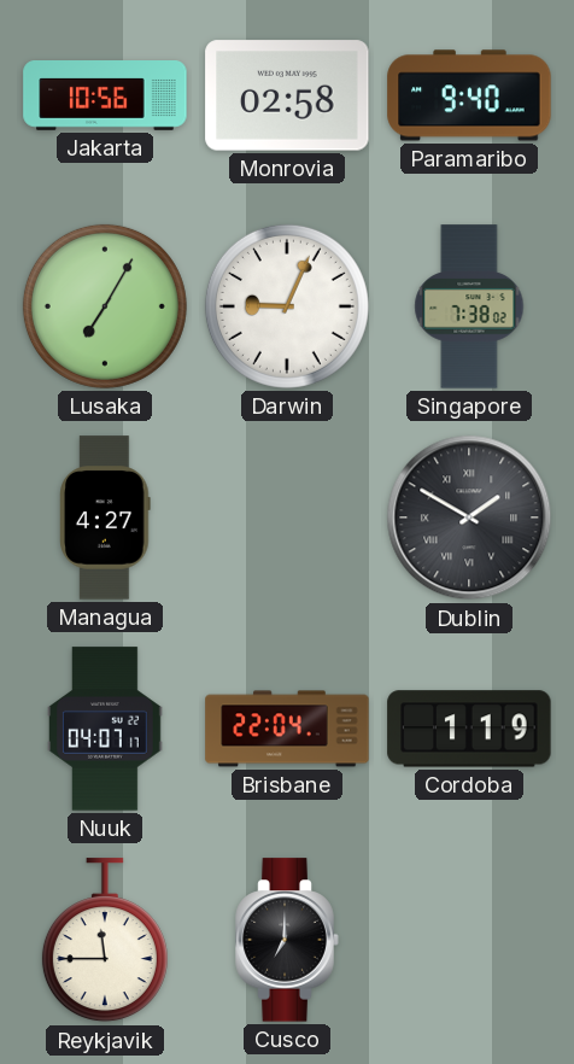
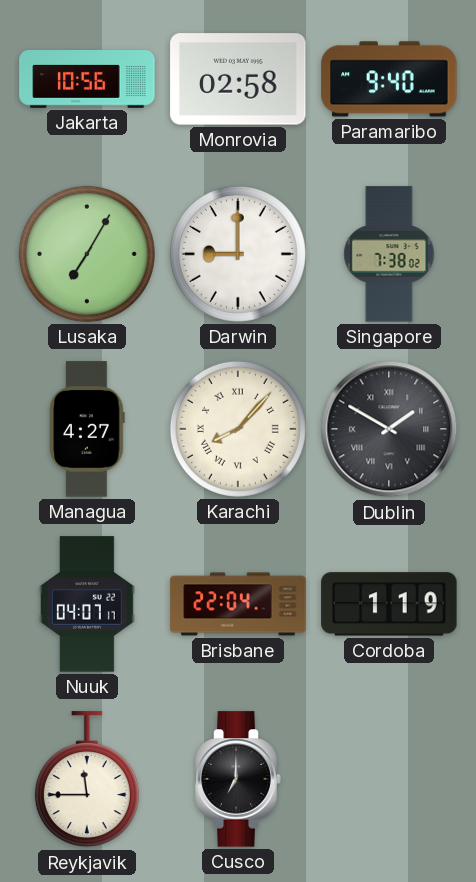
Darwin: 9:04 -> 9:00
Karachi: none -> 8:07
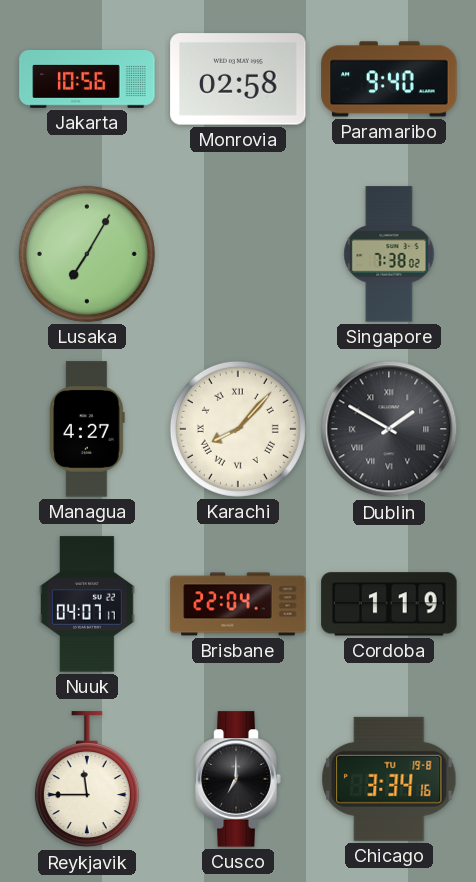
Darwin: 9:00 -> none
Chicago: none -> 3:34
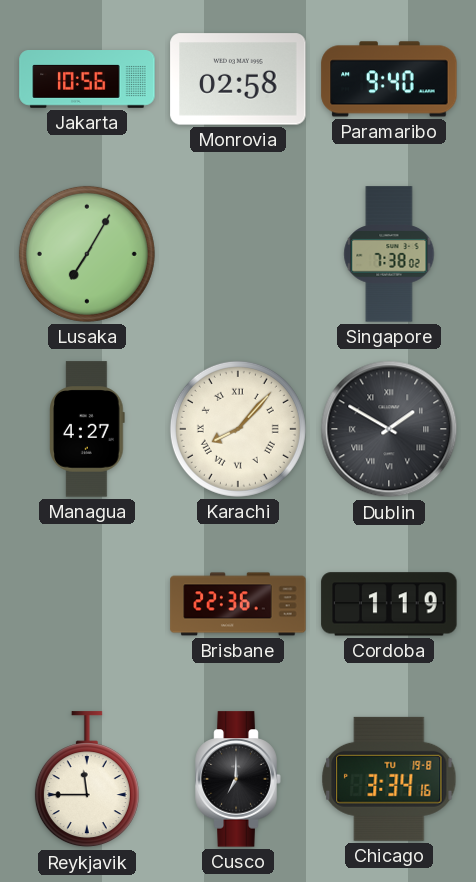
Nuuk: 04:07 -> none
Brisbane: 22:04 -> 22:36
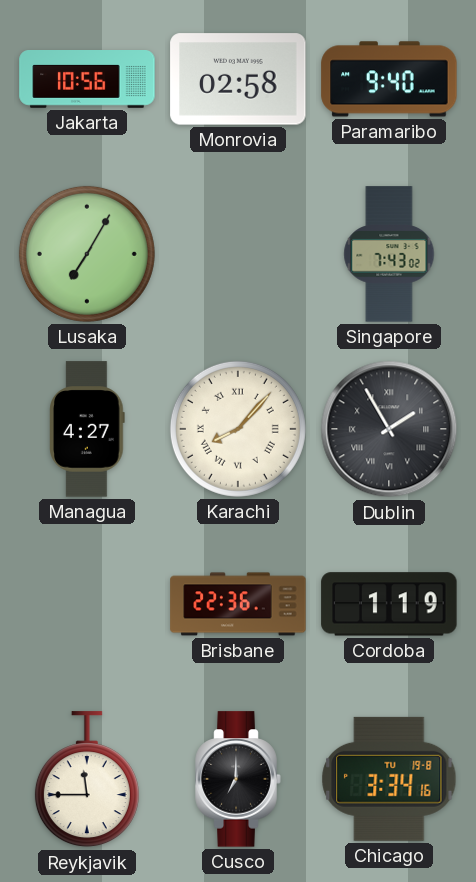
Singapore: 7:38 -> 7:43
Dublin: 1:50 -> 1:55
